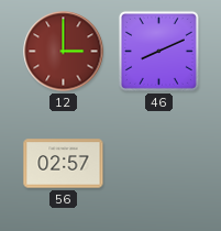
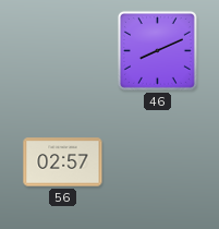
12: 3:00 -> none
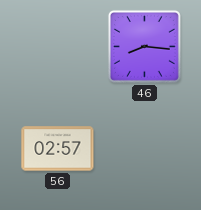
46: 8:11 -> 8:16
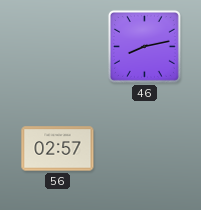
46: 8:16 -> 8:13
